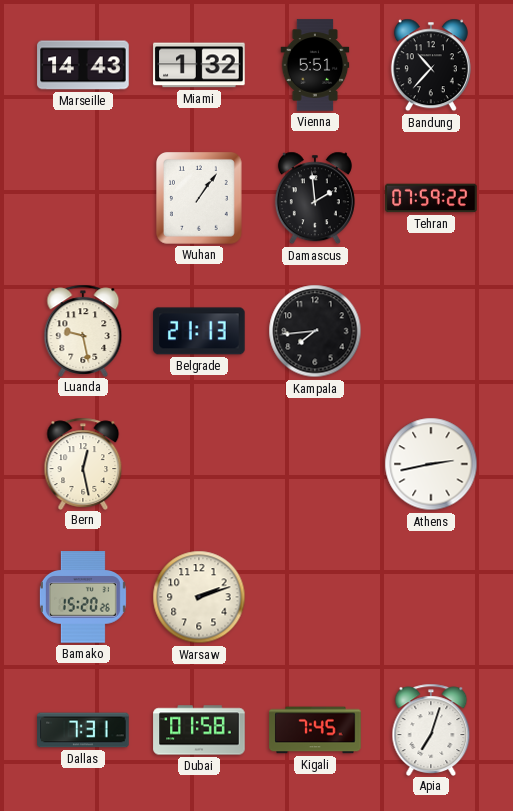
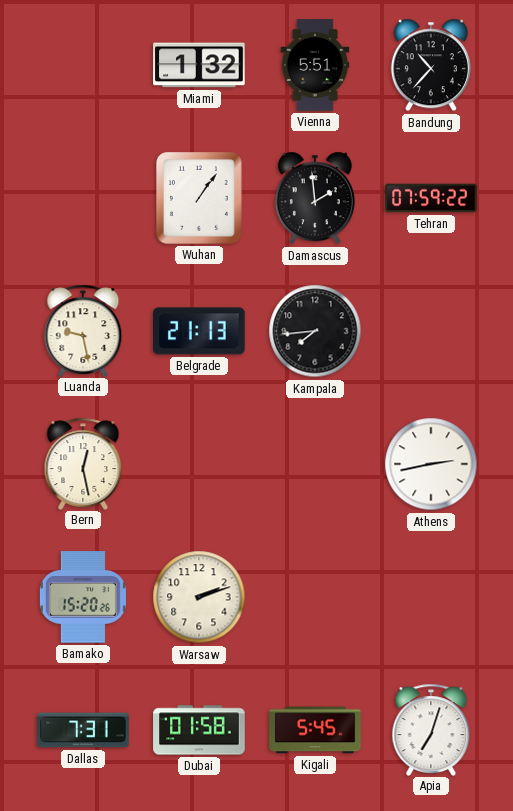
Marseille: 14:43 -> none
Kigali: 7:45 -> 5:45
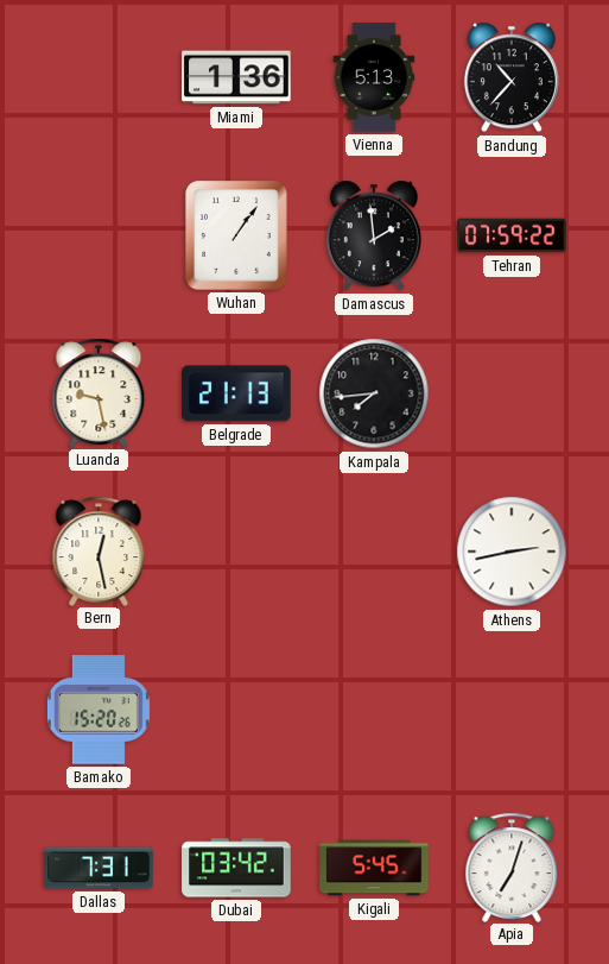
Miami: 1:32 -> 1:36
Vienna: 5:51 -> 5:13
Warsaw: 2:12 -> none
Dubai: 01:58 -> 03:42
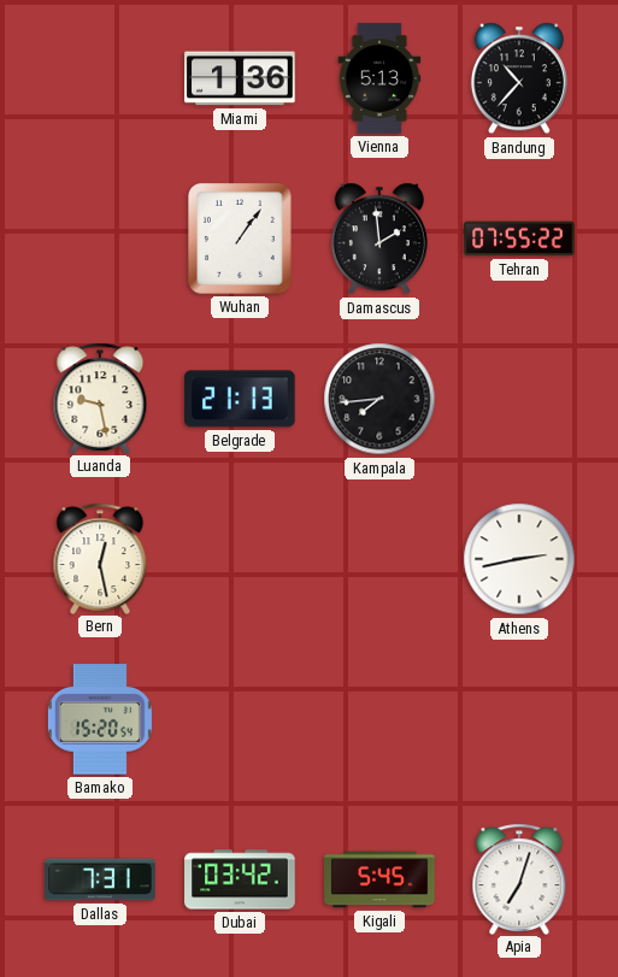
Tehran: 07:59 -> 07:55
Bamako: 15:20:26 -> 15:20:54
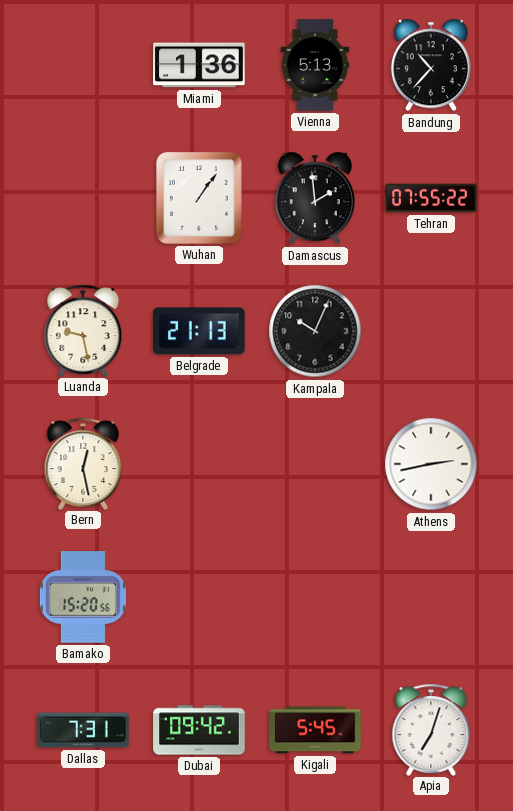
Kampala: 7:44 -> 10:04
Bamako: 15:20:54 -> 15:20:56
Dubai: 03:42 -> 09:42
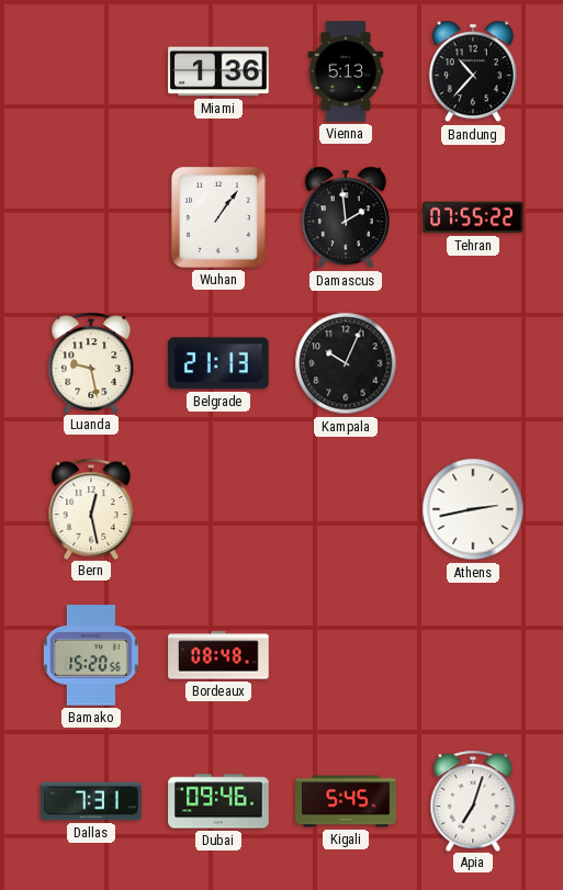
Bordeaux: none -> 08:48
Dubai: 09:42 -> 09:46
